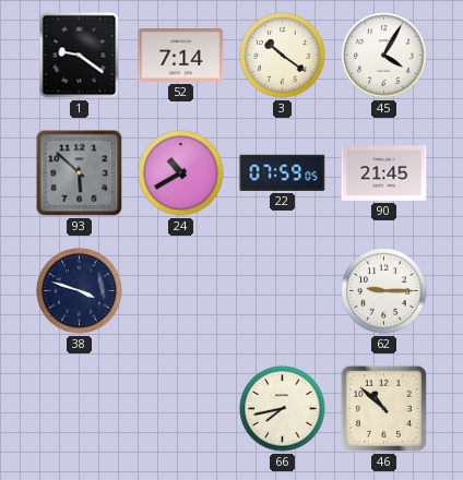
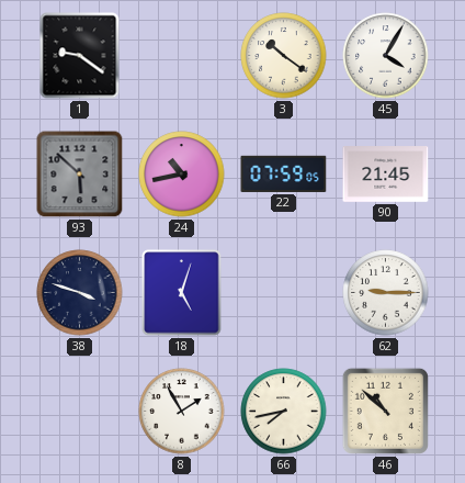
52: 7:14 -> none
24: 10:40 -> 10:43
18: none -> 5:03
8: none -> 1:55
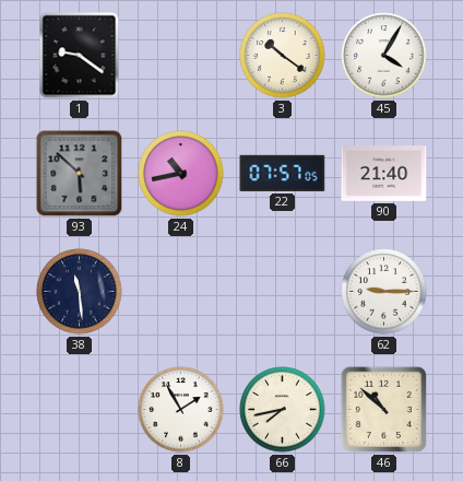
22: 07:59 -> 07:57
90: 21:45 -> 21:40
38: 3:48 -> 11:29
18: 5:03 -> none
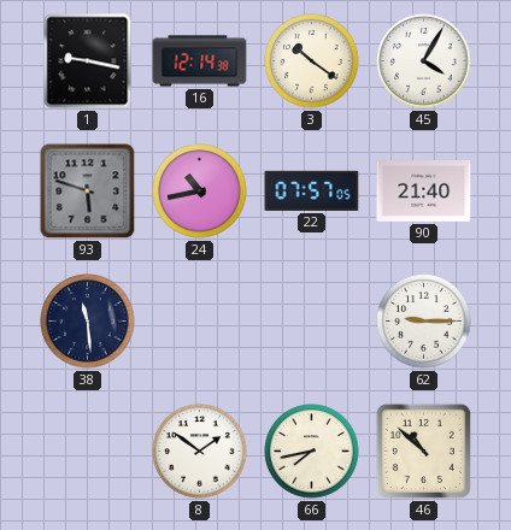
1: 9:21 -> 9:17
16: none -> 12:14
93: 5:52 -> 5:48
8: 1:55 -> 1:51
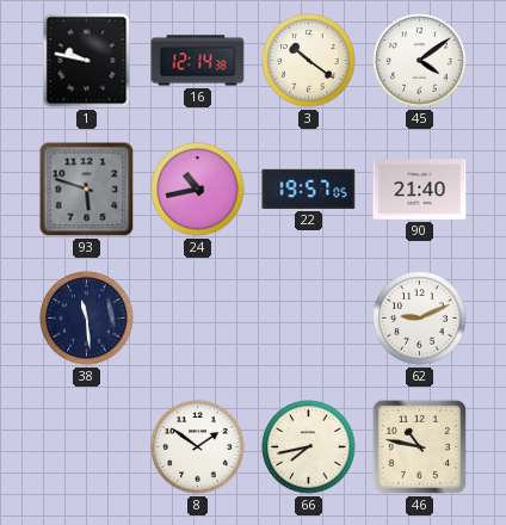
1: 9:17 -> 9:47
45: 4:05 -> 4:09
22: 07:57 -> 19:57
62: 9:15 -> 9:11
46: 10:52 -> 10:47
